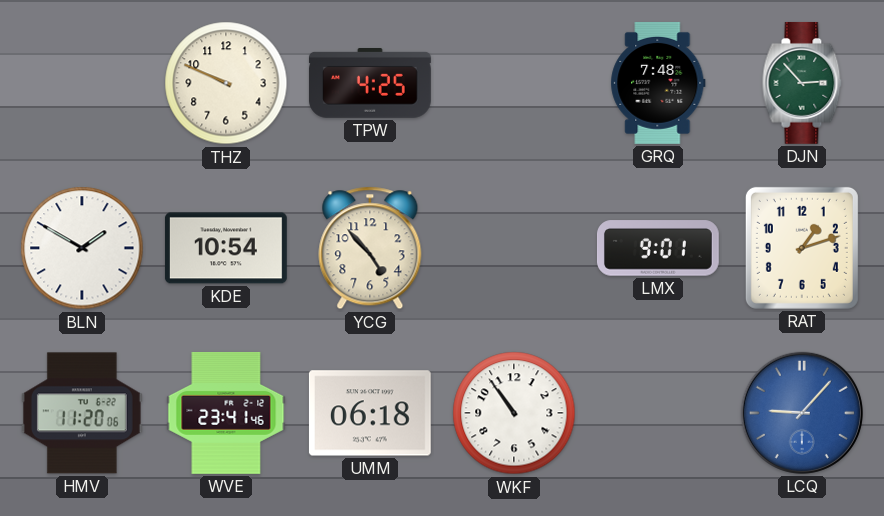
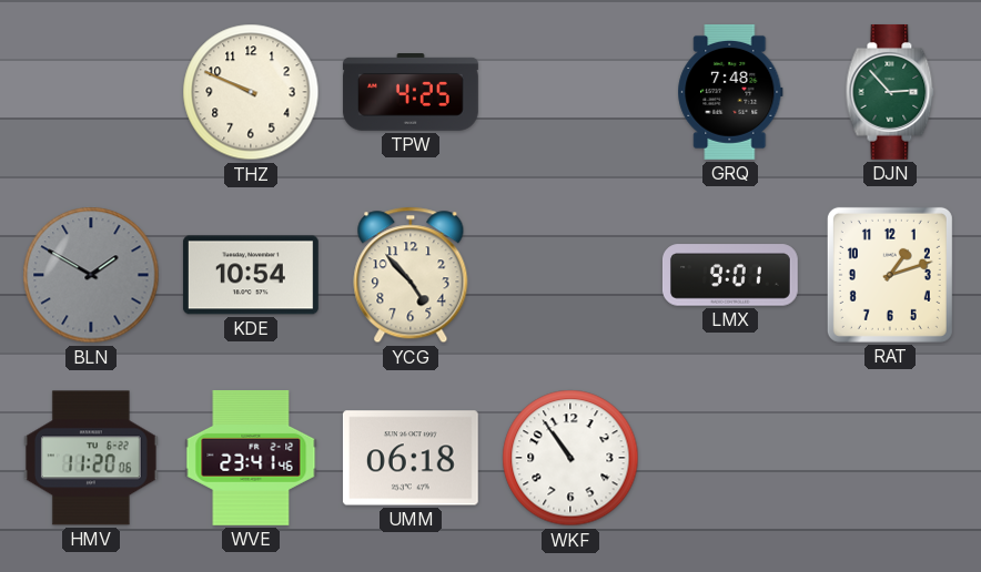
BLN dial: white -> grey
LCQ: 9:07 -> none
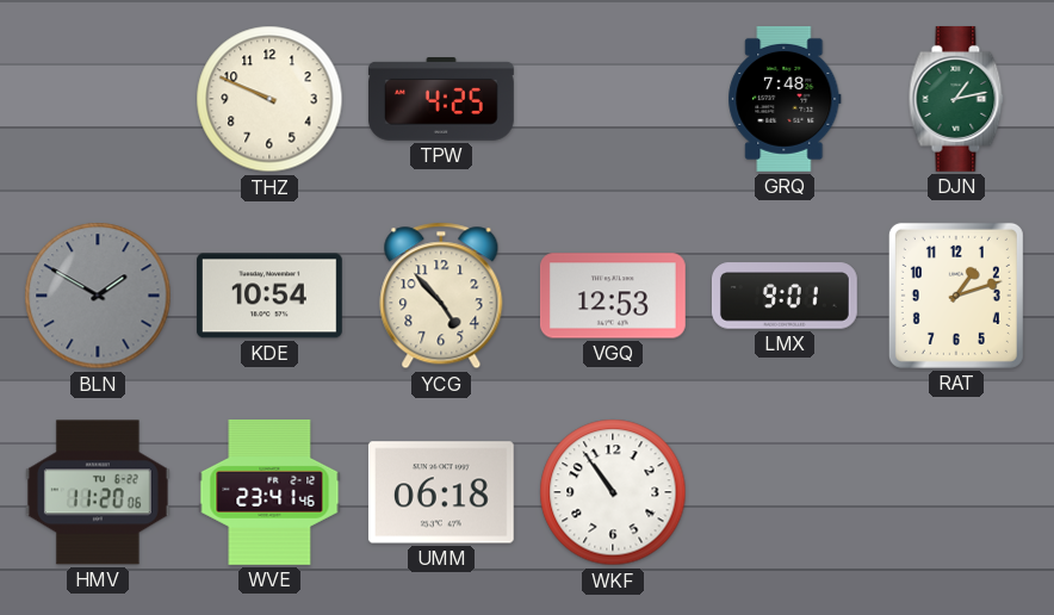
DJN: 2:53 -> 1:13
VGQ: none -> 12:53
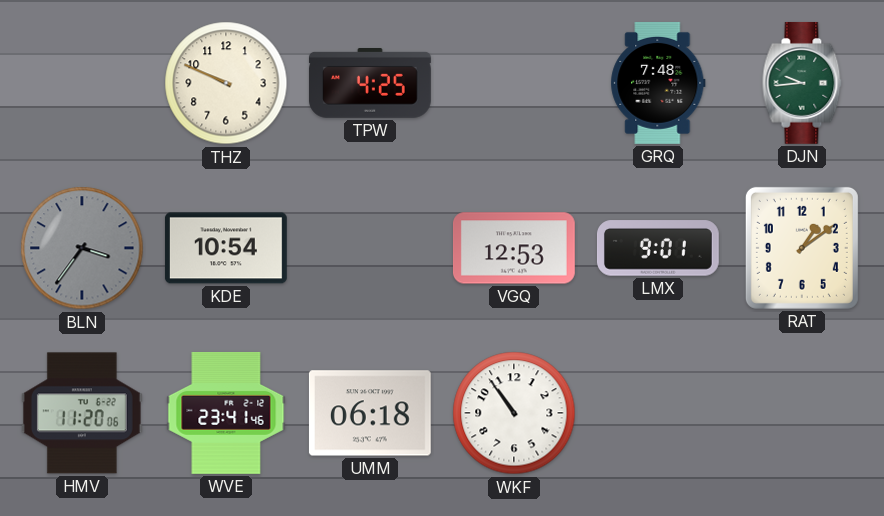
DJN: 1:13 -> 9:44
BLN: 1:50 -> 3:36
YCG: 4:53 -> none
RAT: 1:12 -> 1:09
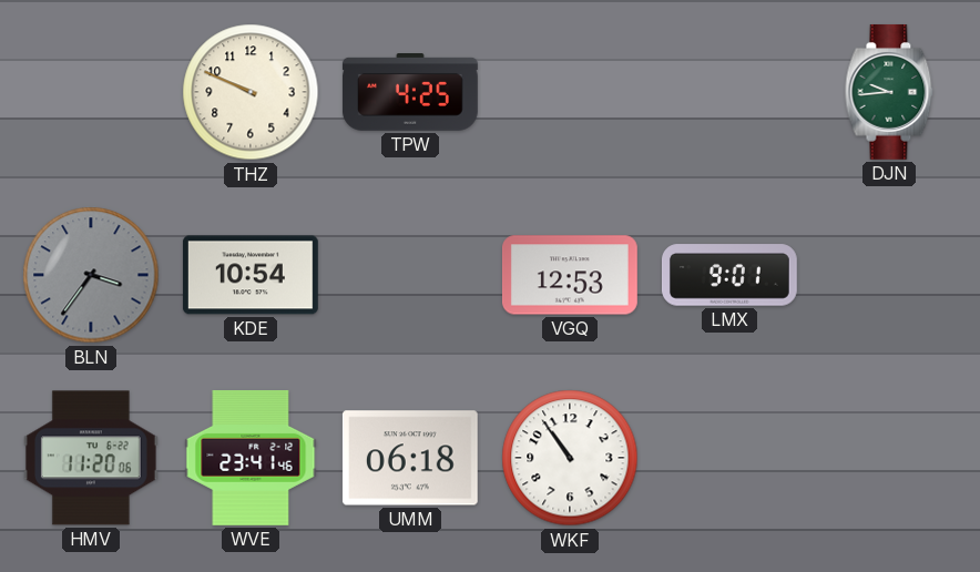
GRQ: 7:48 -> none
RAT: 1:09 -> none
